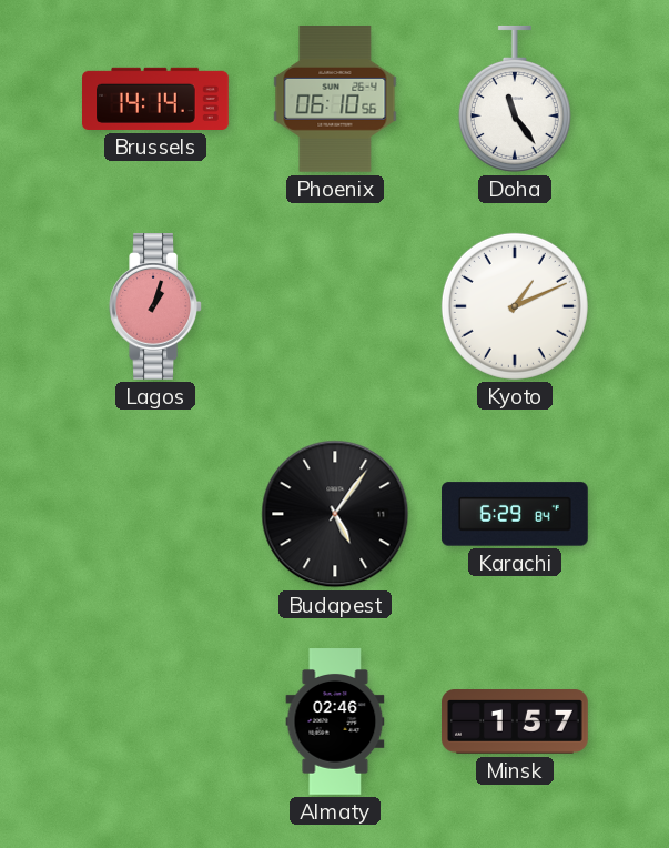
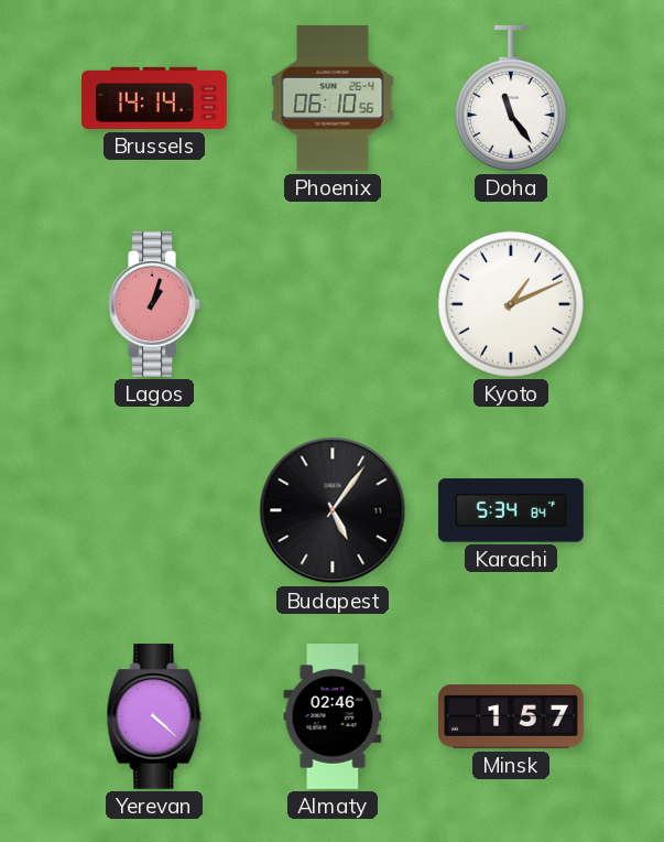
Karachi: 6:29 -> 5:34
Yerevan: none -> 4:22
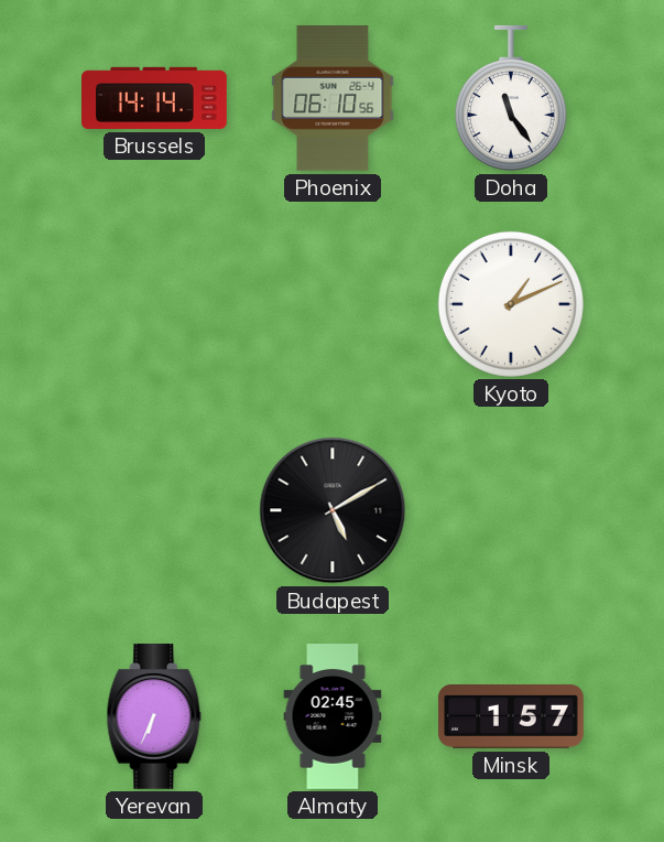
Lagos: 1:03 -> none
Budapest: 5:06 -> 5:10
Karachi: 5:34 -> none
Yerevan: 4:22 -> 6:34
Almaty: 02:46 -> 02:45
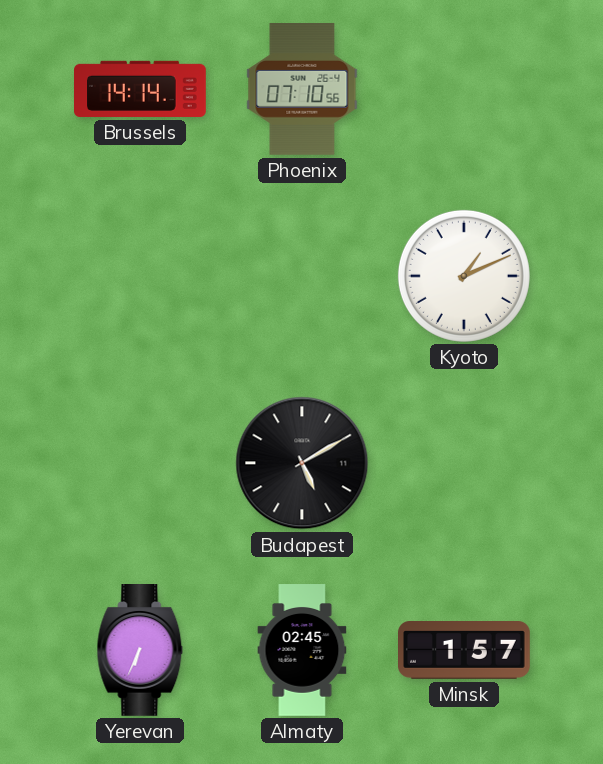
Phoenix: 06:10 -> 07:10
Doha: 11:24 -> none
